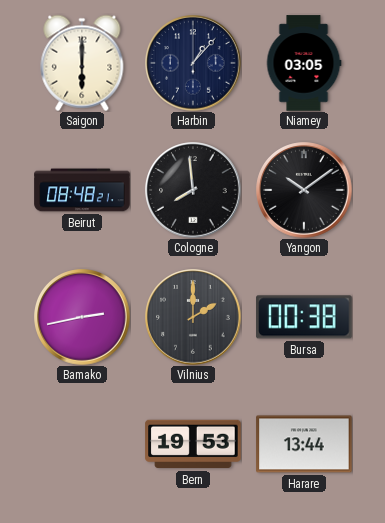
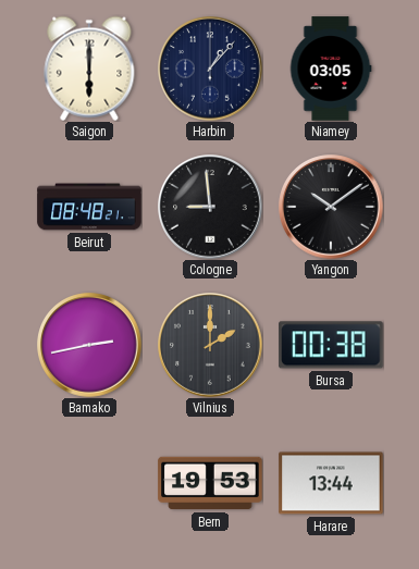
Cologne: 7:59 -> 8:59
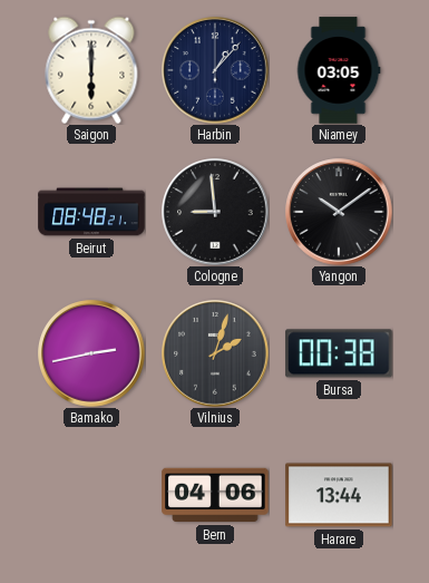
Vilnius: 2:00 -> 2:03
Bern: 19:53 -> 04:06
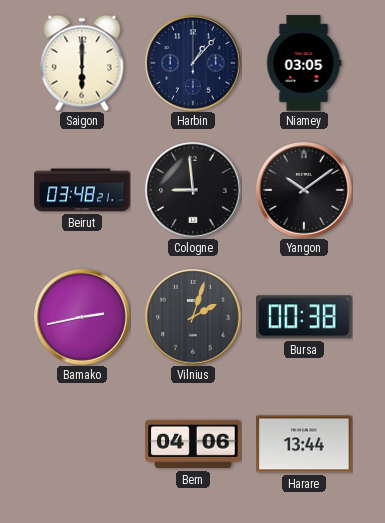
Beirut: 08:48 -> 03:48
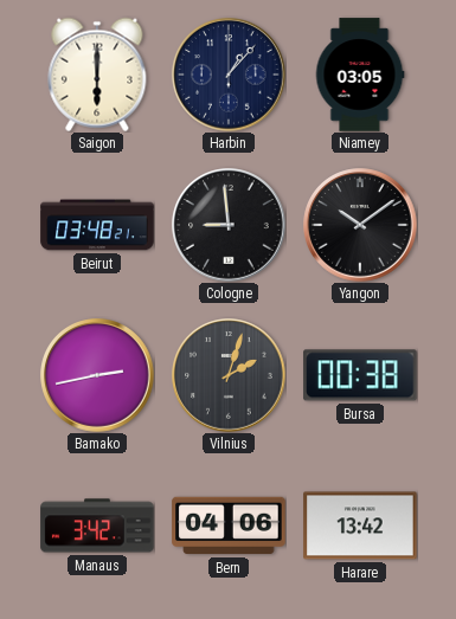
Manaus: none -> 3:42
Harare: 13:44 -> 13:42
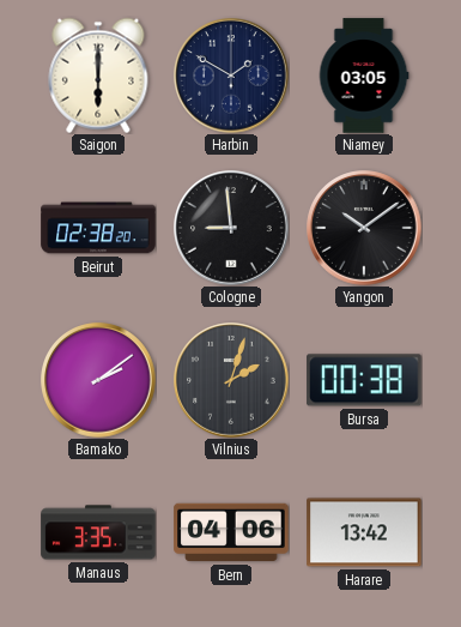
Harbin: 1:07 -> 1:50
Beirut: 03:48 -> 02:38
Bamako: 2:43 -> 2:09
Manaus: 3:42 -> 3:35
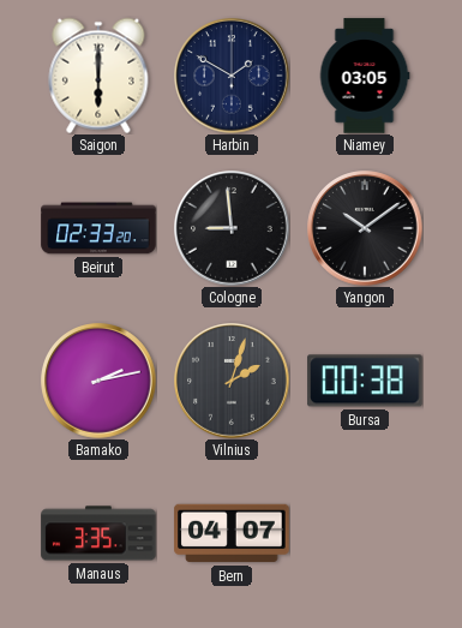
Beirut: 02:38 -> 02:33
Bamako: 2:09 -> 2:13
Bern: 04:06 -> 04:07
Harare: 13:42 -> none
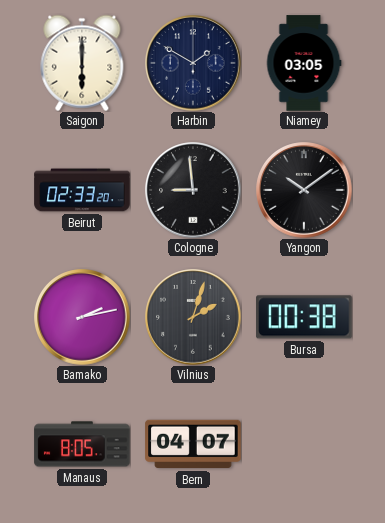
Manaus: 3:35 -> 8:05
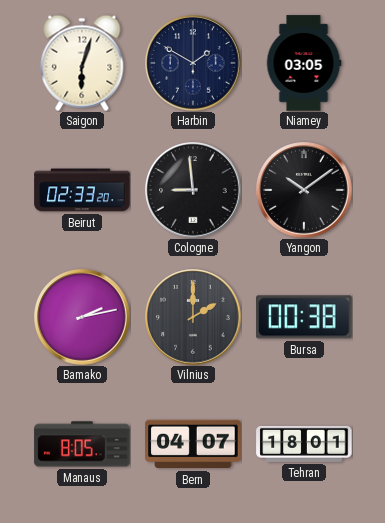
Saigon: 6:00 -> 6:03
Vilnius: 2:03 -> 2:00
Tehran: none -> 18:01
